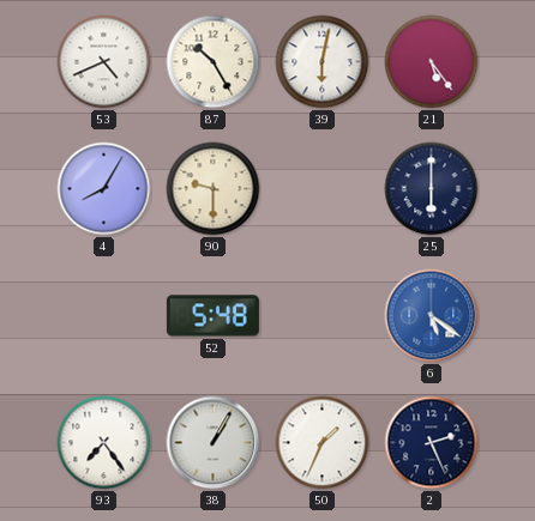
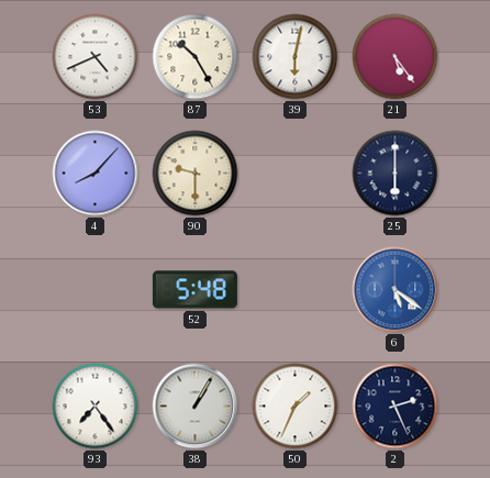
4: 8:05 -> 8:07
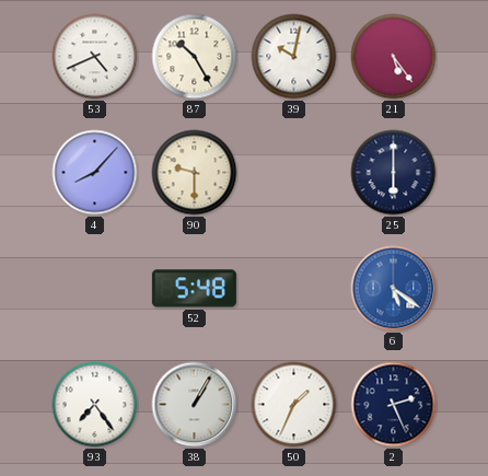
39: 6:02 -> 10:02
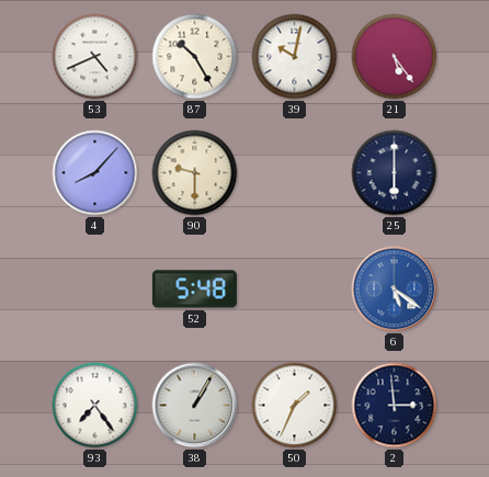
2: 2:26 -> 2:59
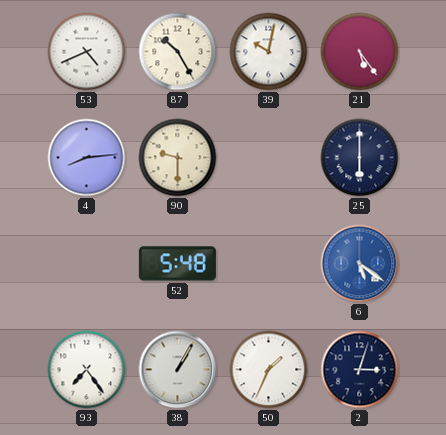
4: 8:07 -> 8:14
2: 2:59 -> 3:03
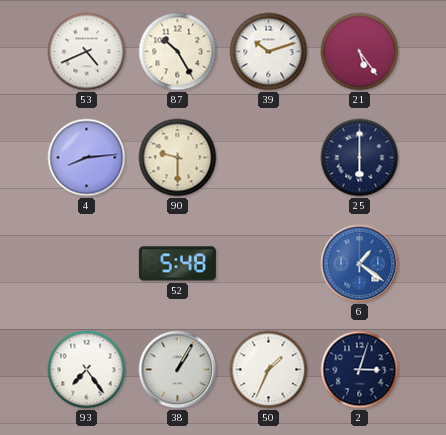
39: 10:02 -> 10:12
6: 5:21 -> 1:21
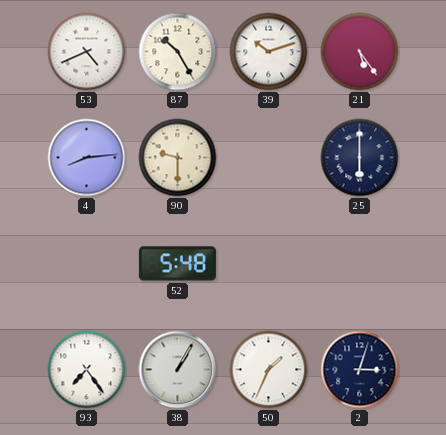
6: 1:21 -> none
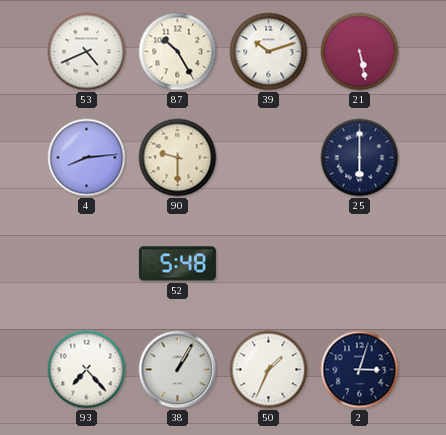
21: 5:24 -> 5:28
93: 7:24 -> 7:23
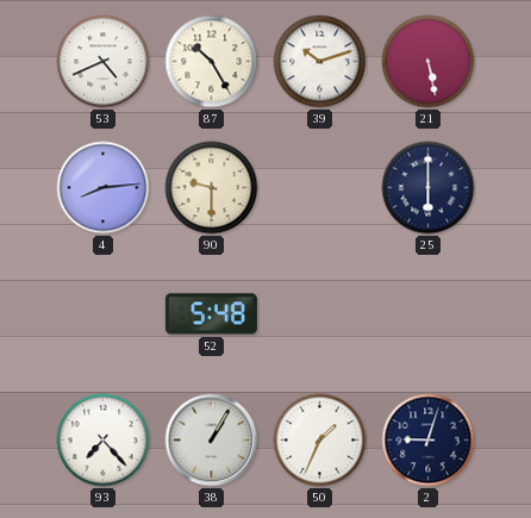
2: 3:03 -> 9:03
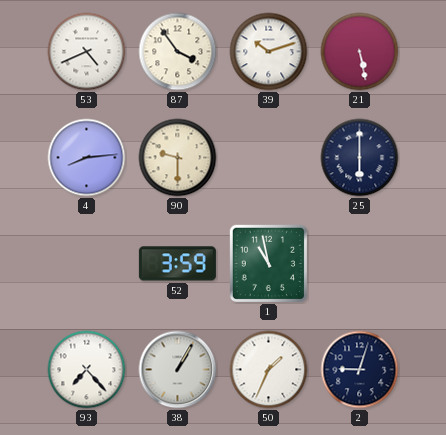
87: 10:25 -> 3:54
52: 5:48 -> 3:59
1: none -> 10:58
